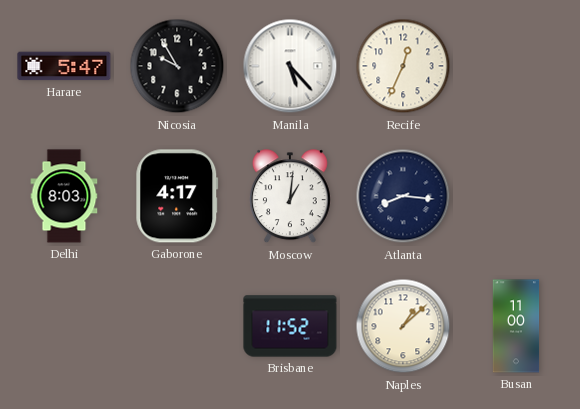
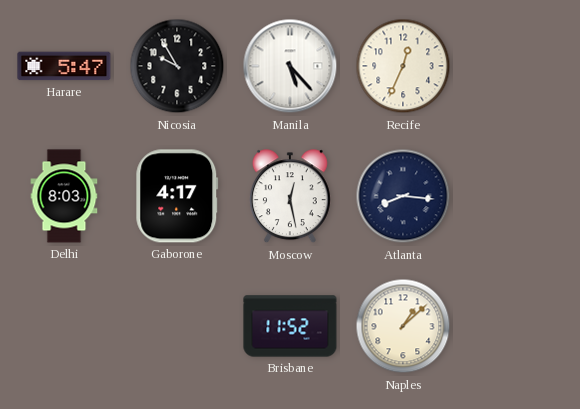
Moscow: 1:01 -> 12:28
Busan: 11:00 -> none
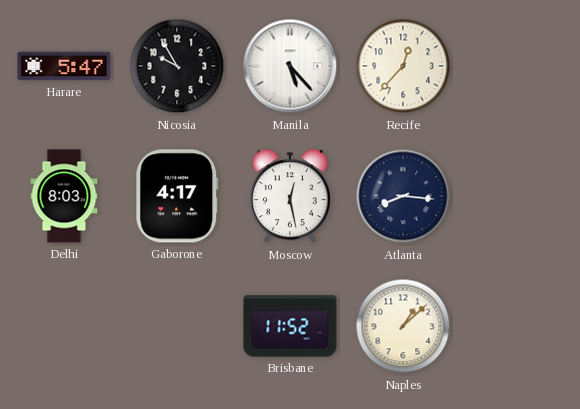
Recife: 12:34 -> 12:37
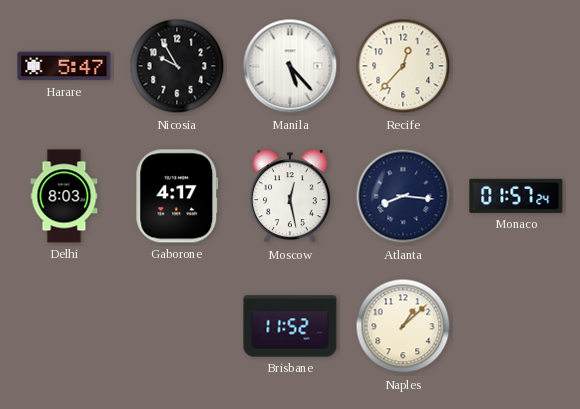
Monaco: none -> 01:57
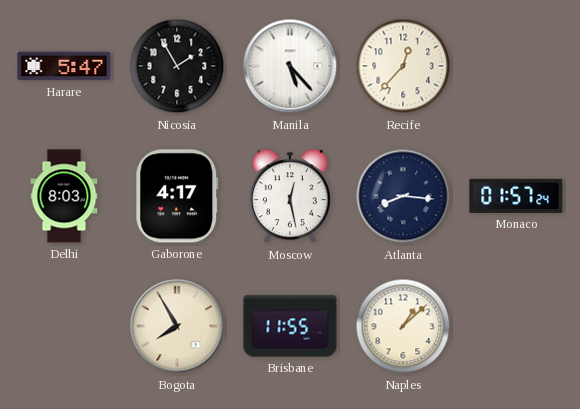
Nicosia: 9:55 -> 1:55
Bogota: none -> 7:55
Brisbane: 11:52 -> 11:55
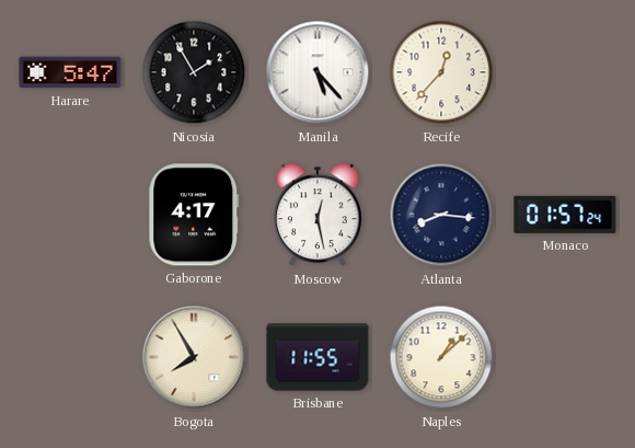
Delhi: 8:03 -> none
